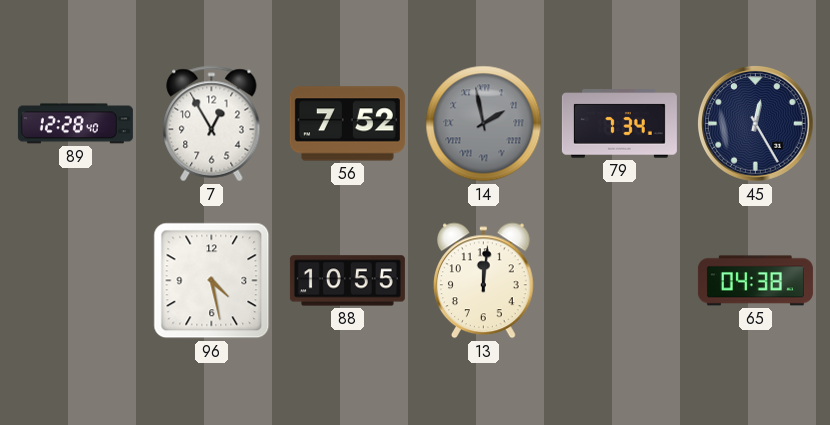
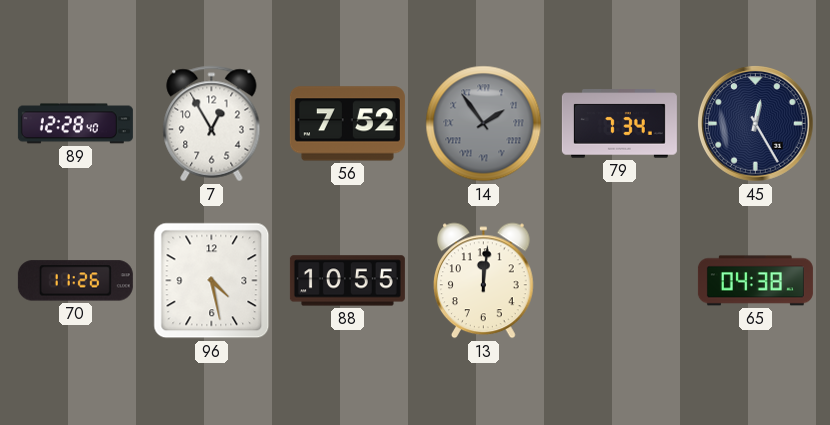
14: 1:58 -> 1:54
70: none -> 11:26
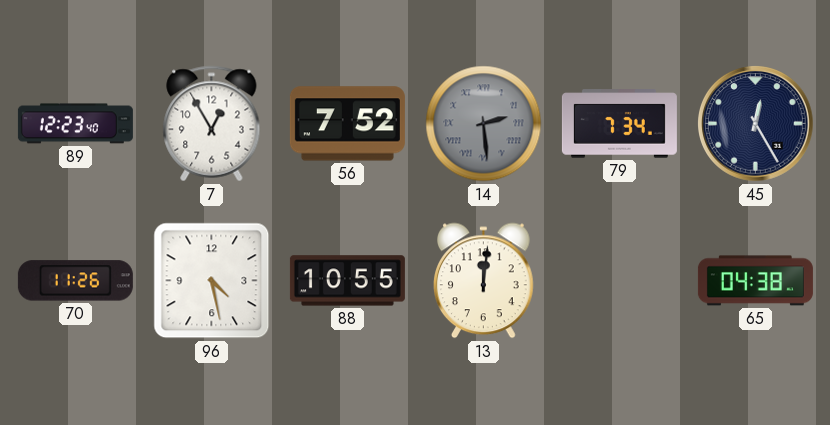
89: 12:28 -> 12:23
14: 1:54 -> 2:29
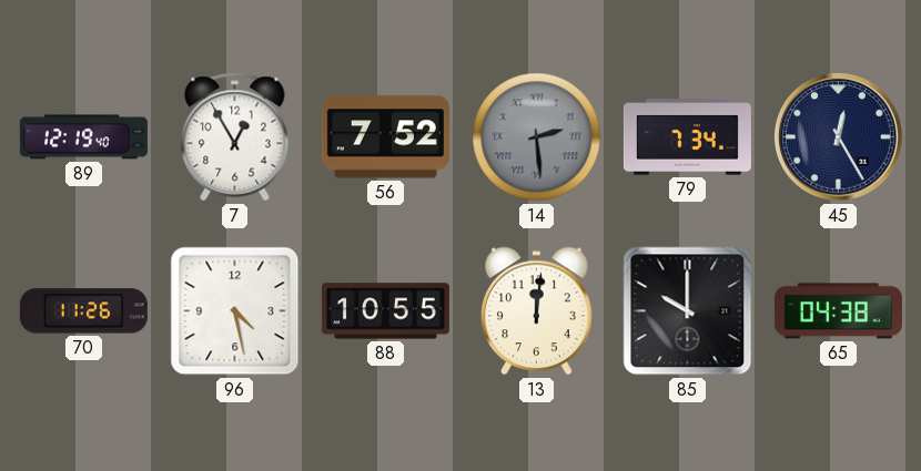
89: 12:23 -> 12:19
85: none -> 10:00
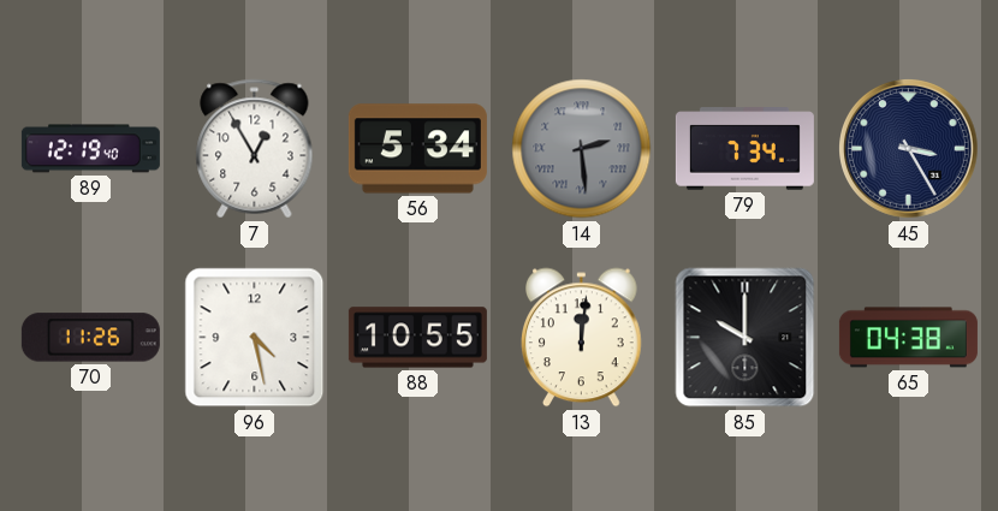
56: 7:52 -> 5:34
45: 12:25 -> 3:25
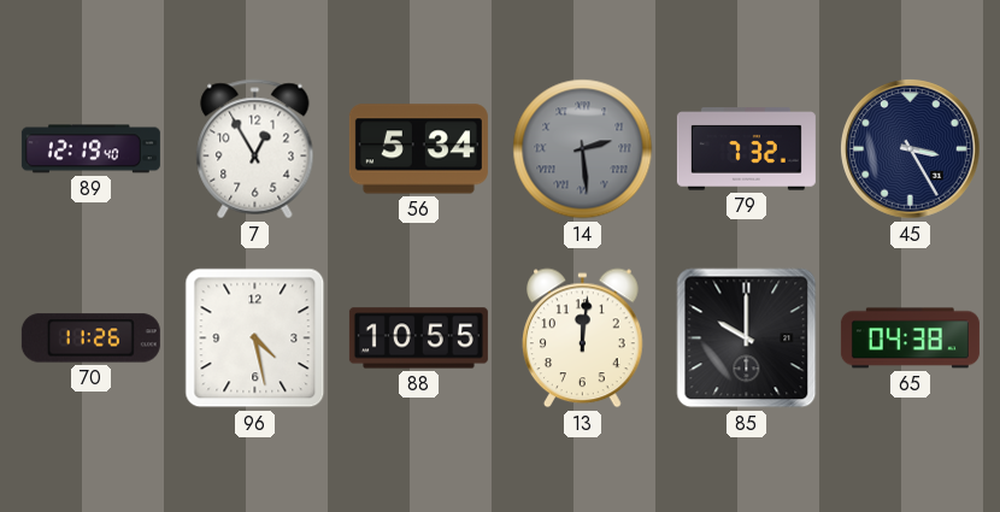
79: 7:34 -> 7:32
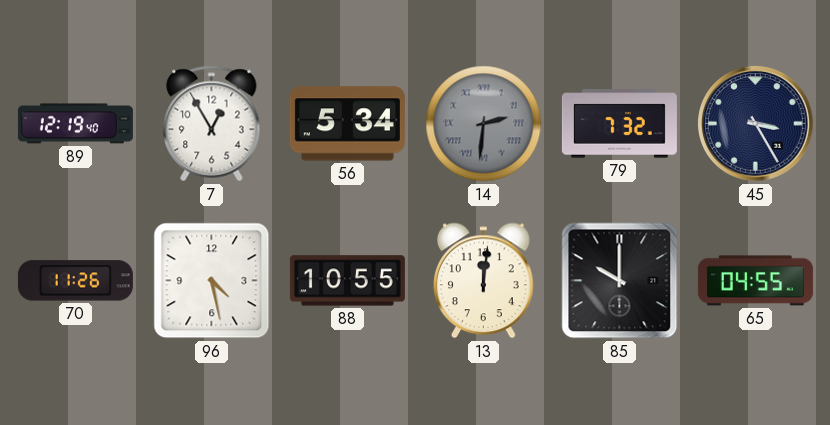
14: 2:29 -> 2:31
65: 04:38 -> 04:55
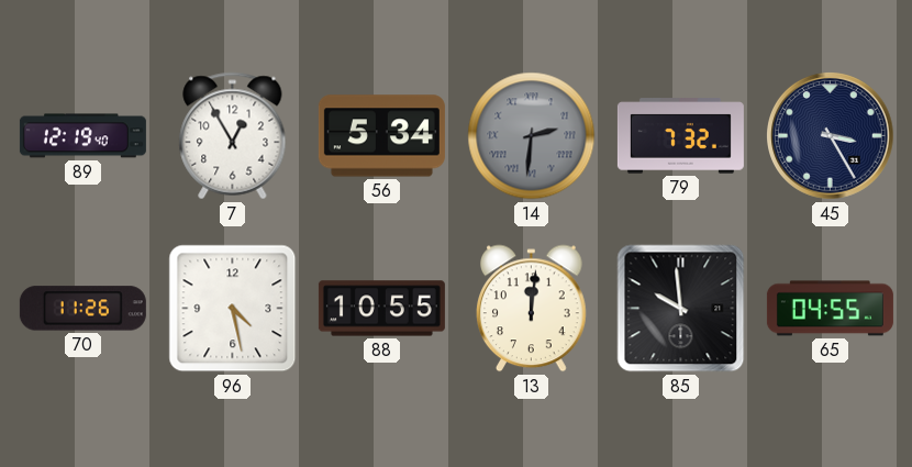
85: 10:00 -> 9:59
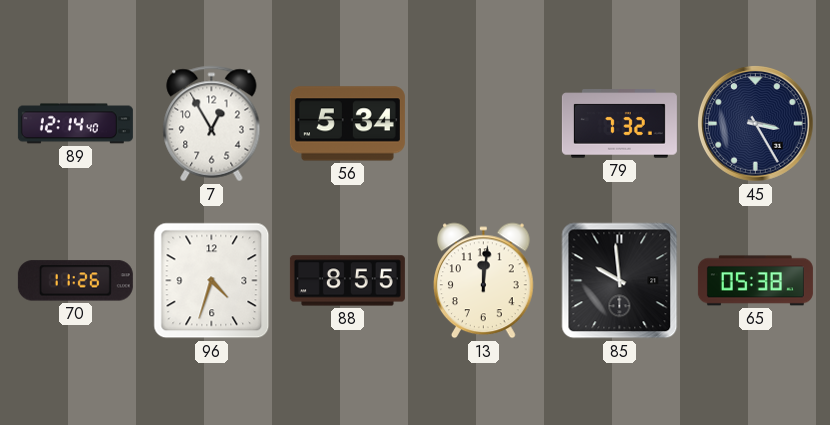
89: 12:19 -> 12:14
14: 2:31 -> none
96: 4:28 -> 4:33
88: 10:55 -> 8:55
65: 04:55 -> 05:38
